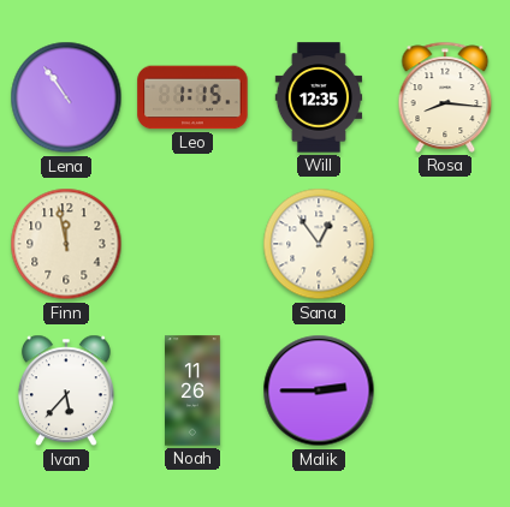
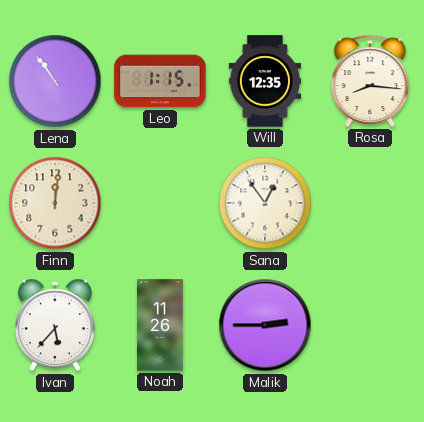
Finn: 11:58 -> 12:01
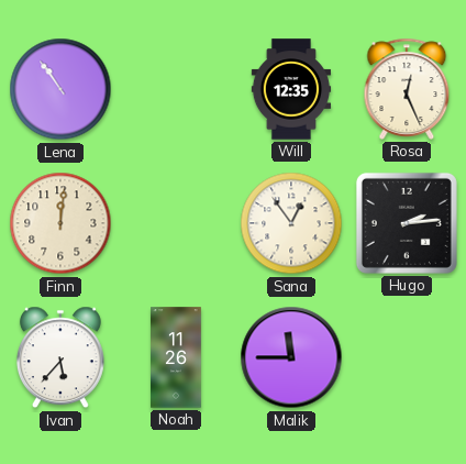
Leo: 1:15 -> none
Rosa: 8:16 -> 12:26
Hugo: none -> 2:14
Malik: 2:45 -> 11:45
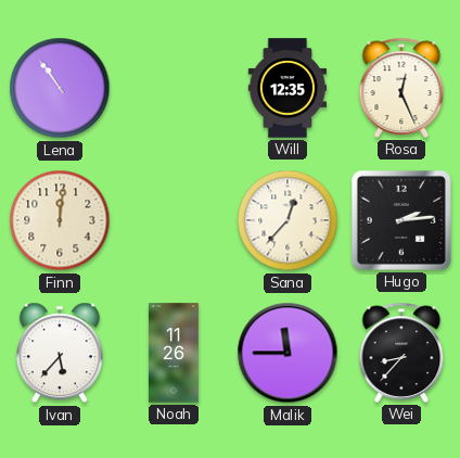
Sana: 12:54 -> 12:37
Wei: none -> 8:37
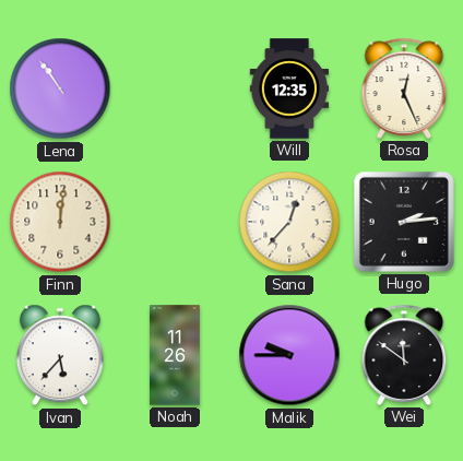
Malik: 11:45 -> 9:45
Wei: 8:37 -> 11:51
